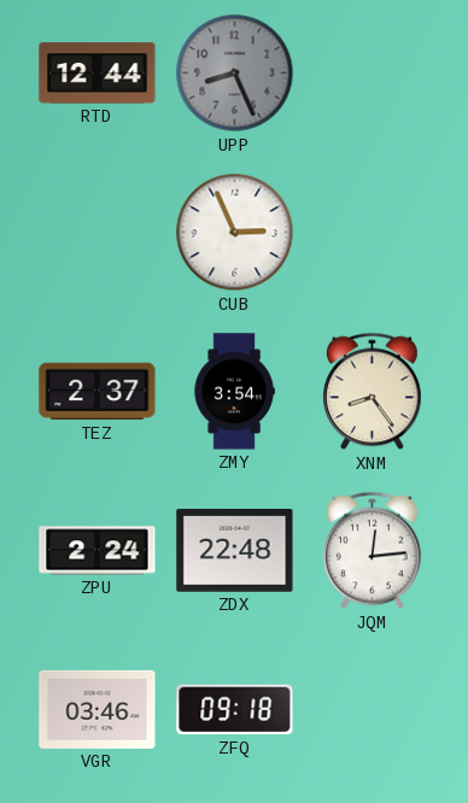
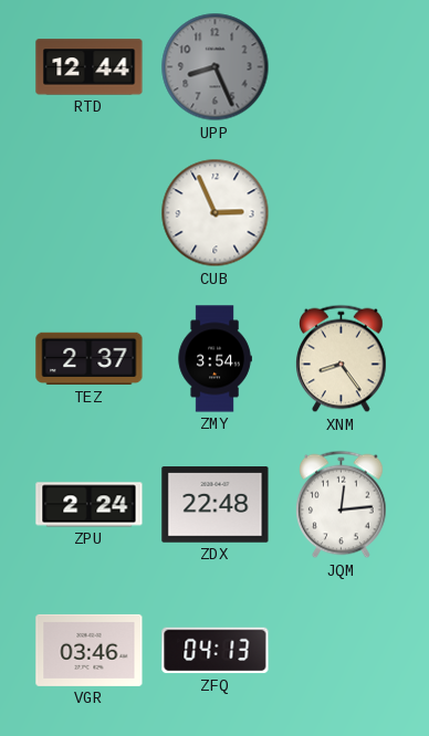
ZFQ: 09:18 -> 04:13
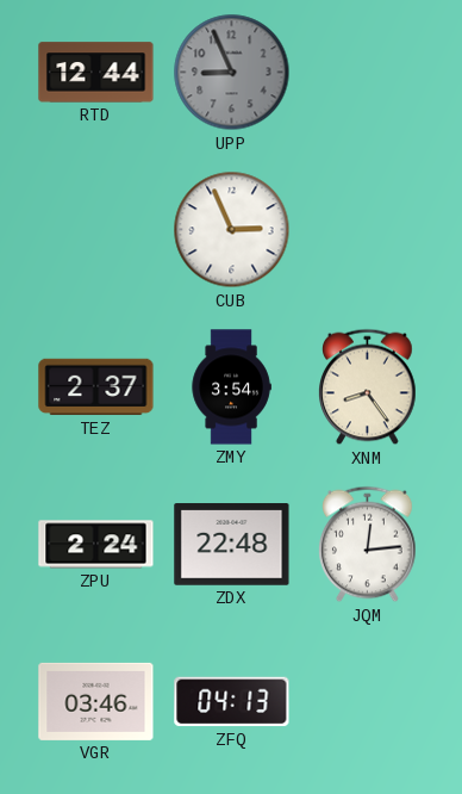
UPP: 8:26 -> 8:56
